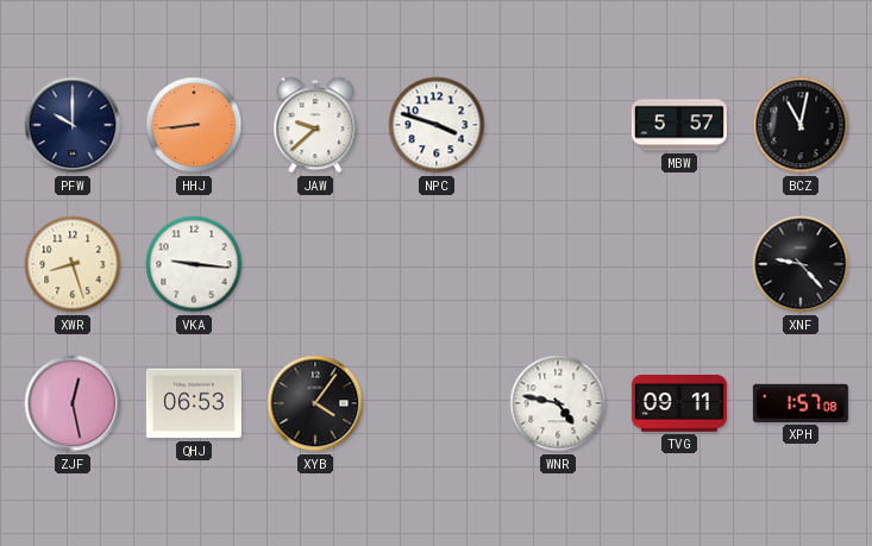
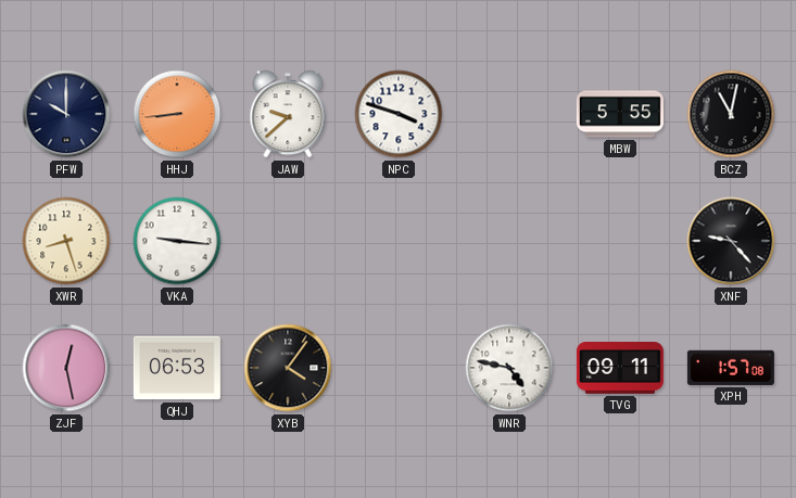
MBW: 5:57 -> 5:55
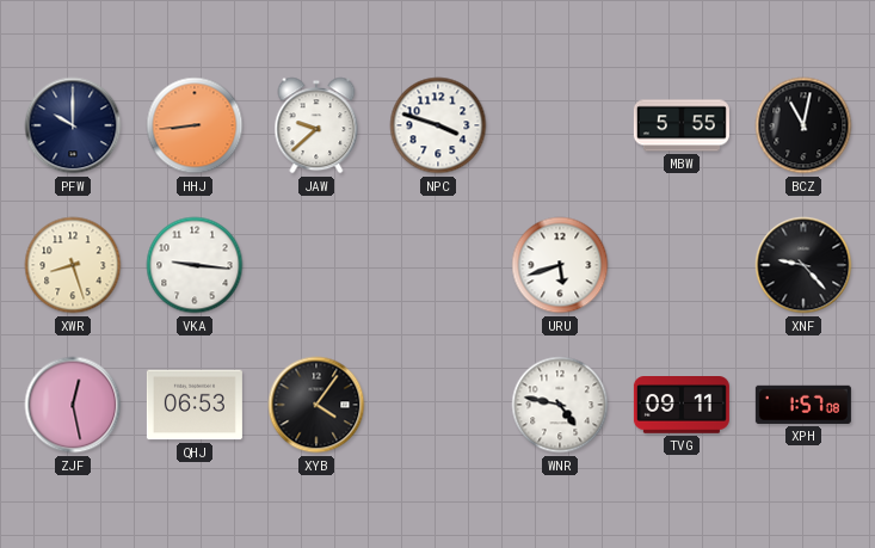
URU: none -> 5:42
